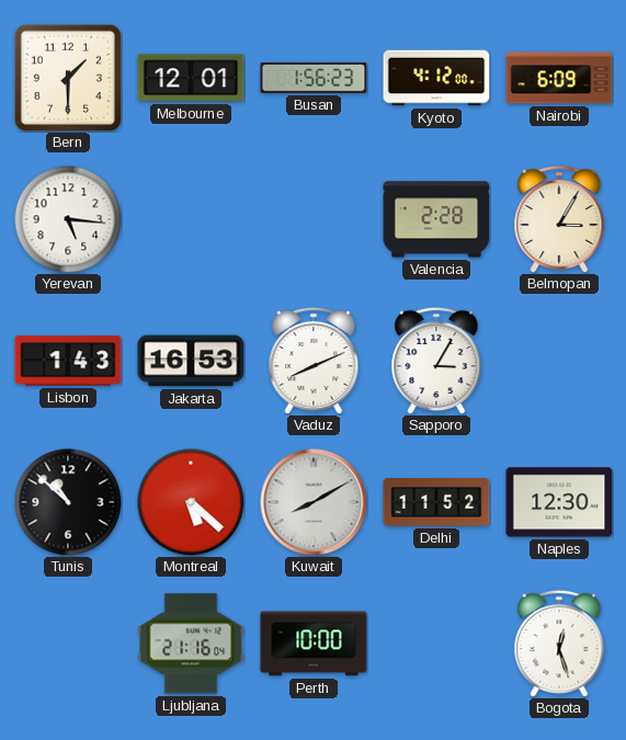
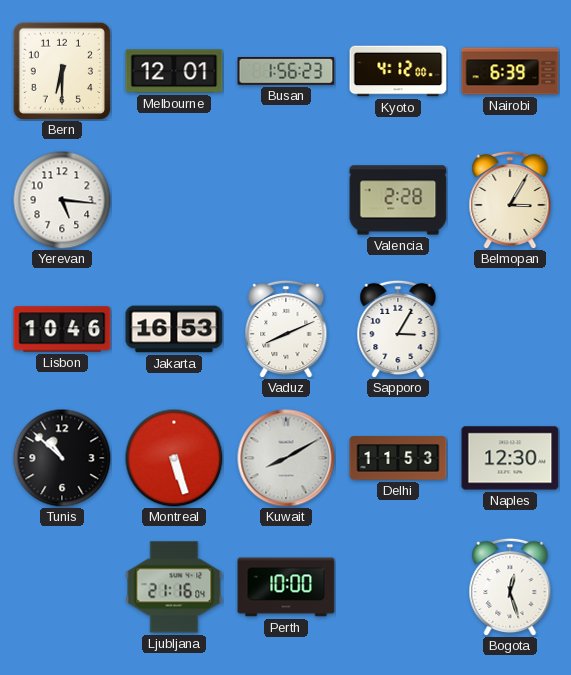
Bern: 1:30 -> 6:30
Nairobi: 6:09 -> 6:39
Lisbon: 1:43 -> 10:46
Montreal: 5:22 -> 5:27
Delhi: 11:52 -> 11:53
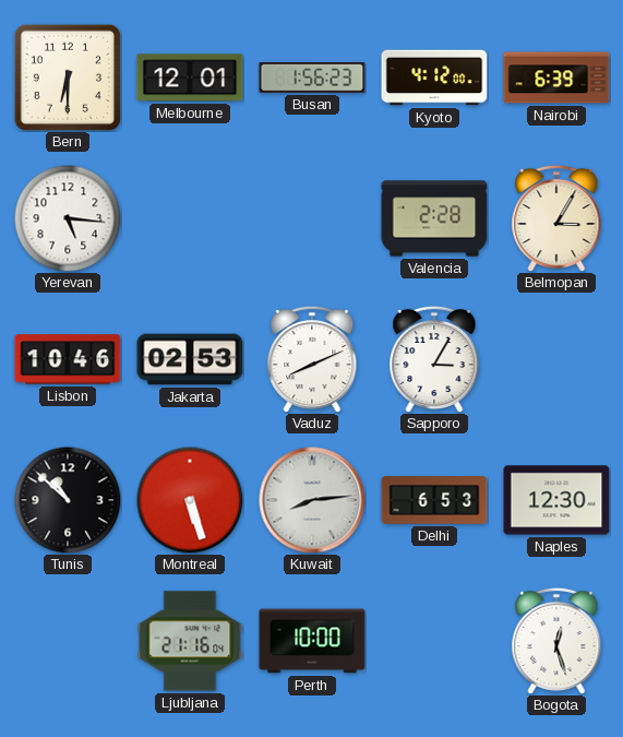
Jakarta: 16:53 -> 02:53
Kuwait: 8:10 -> 8:14
Delhi: 11:53 -> 6:53
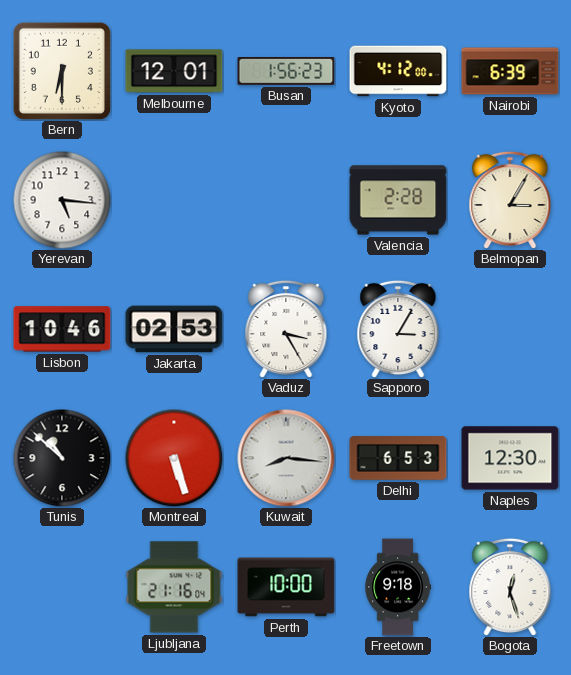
Vaduz: 8:11 -> 3:25
Kuwait: 8:14 -> 8:16
Freetown: none -> 9:18
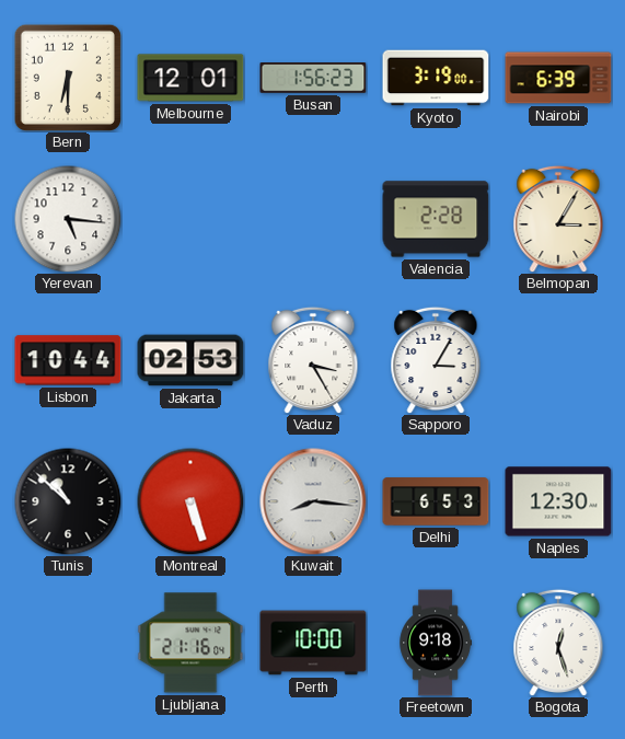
Kyoto: 4:12 -> 3:19
Lisbon: 10:46 -> 10:44
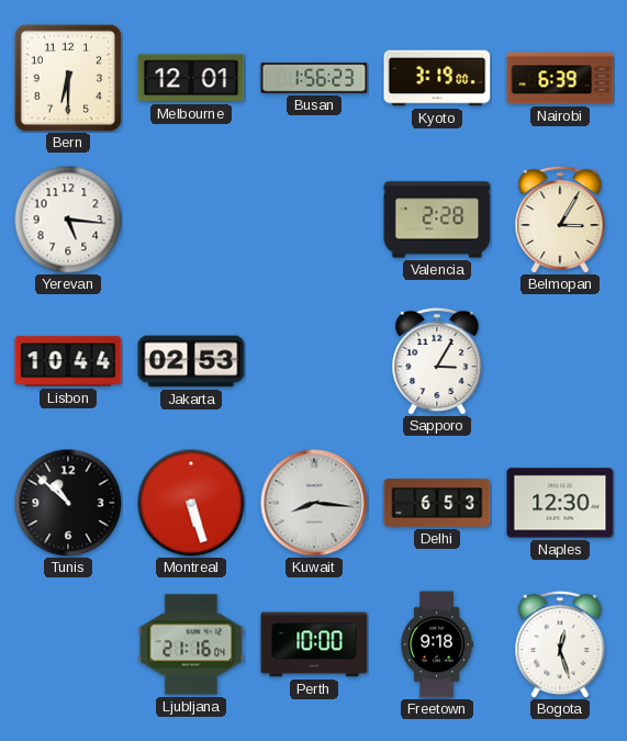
Vaduz: 3:25 -> none
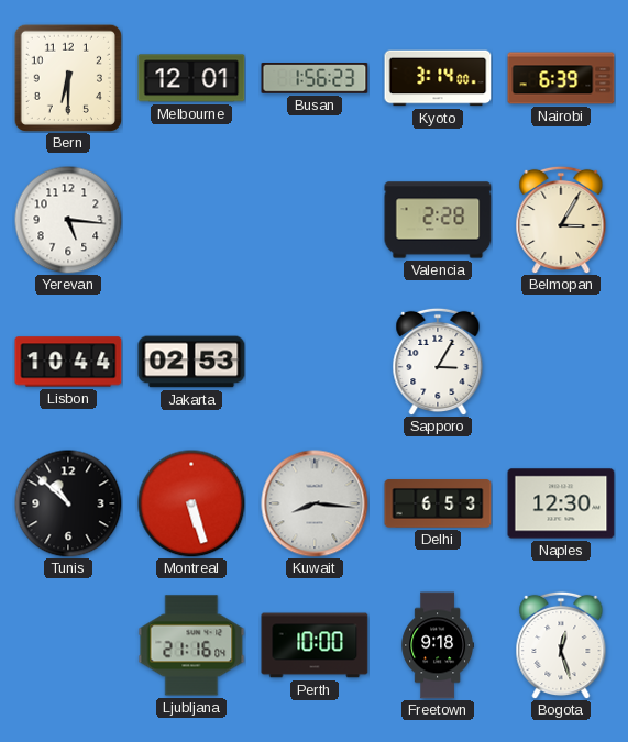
Kyoto: 3:19 -> 3:14
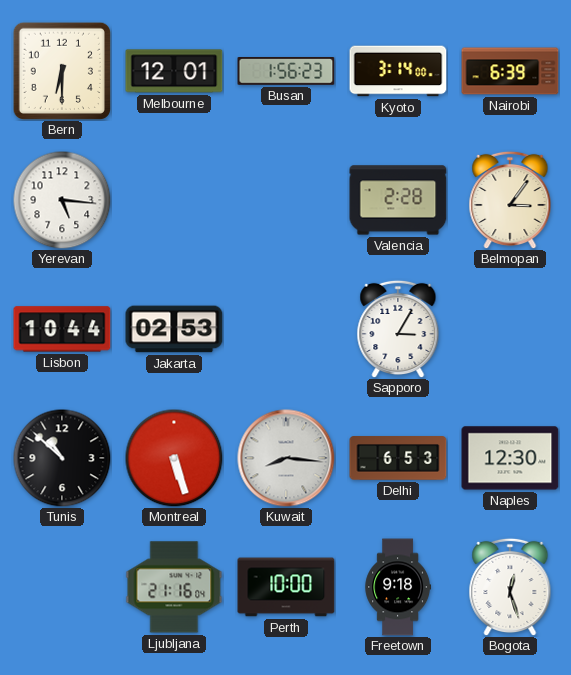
Belmopan: 3:05 -> 3:06
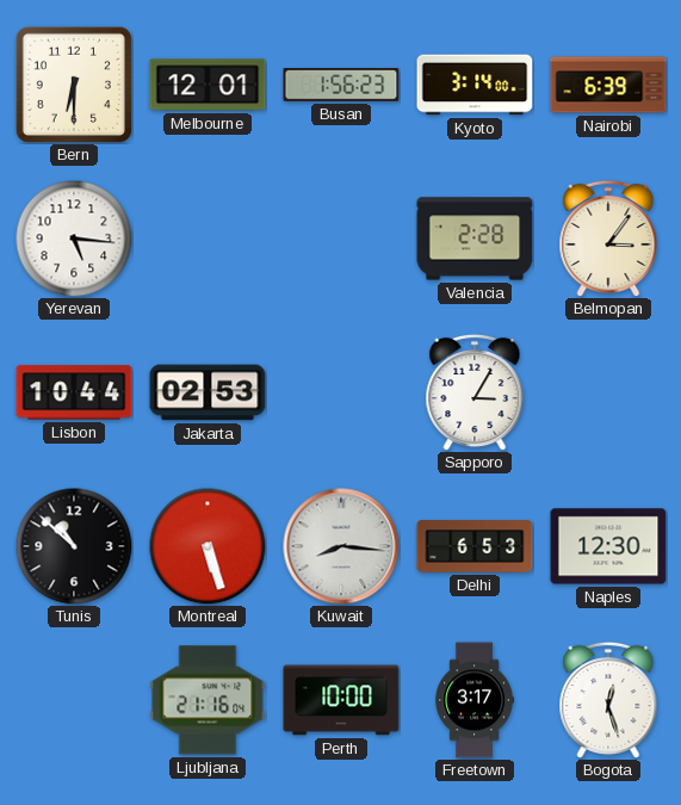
Freetown: 9:18 -> 3:17
